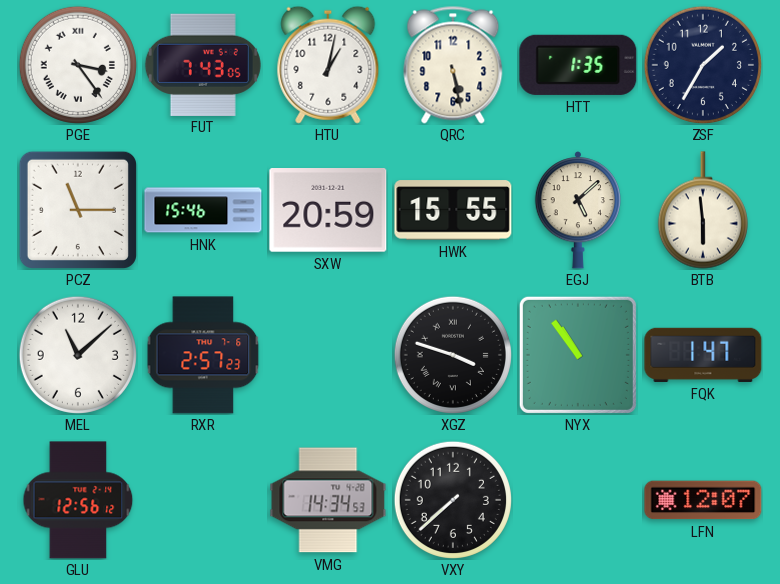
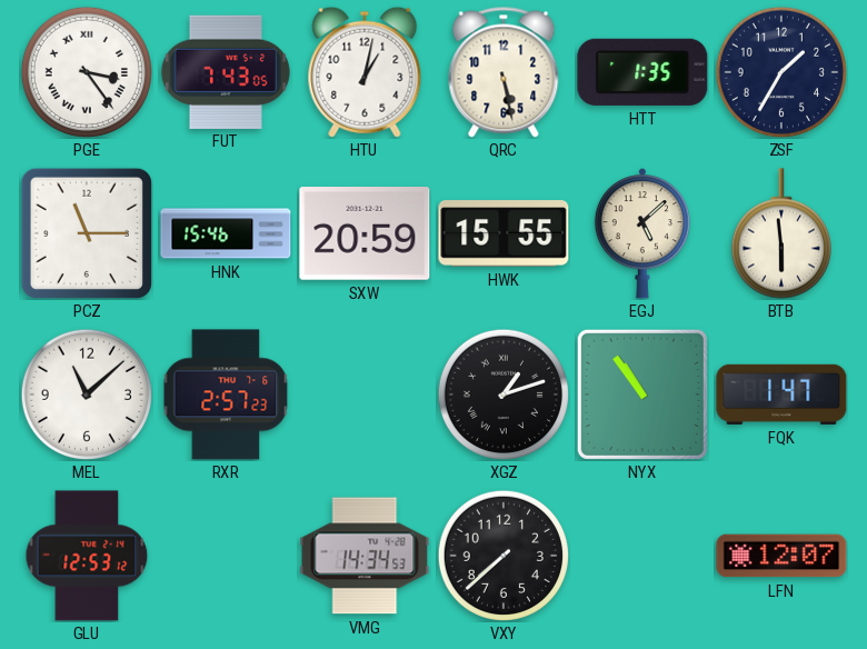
XGZ: 3:48 -> 1:12
GLU: 12:56 -> 12:53
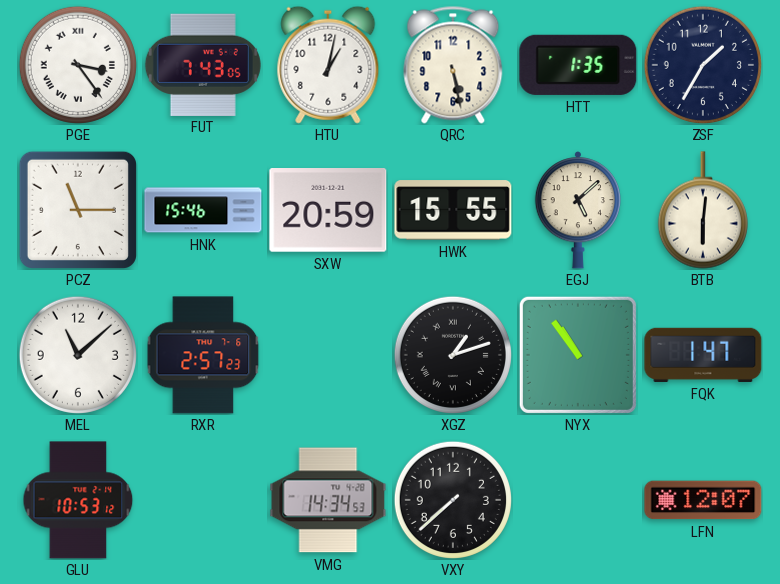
BTB: 5:59 -> 6:01
GLU: 12:53 -> 10:53
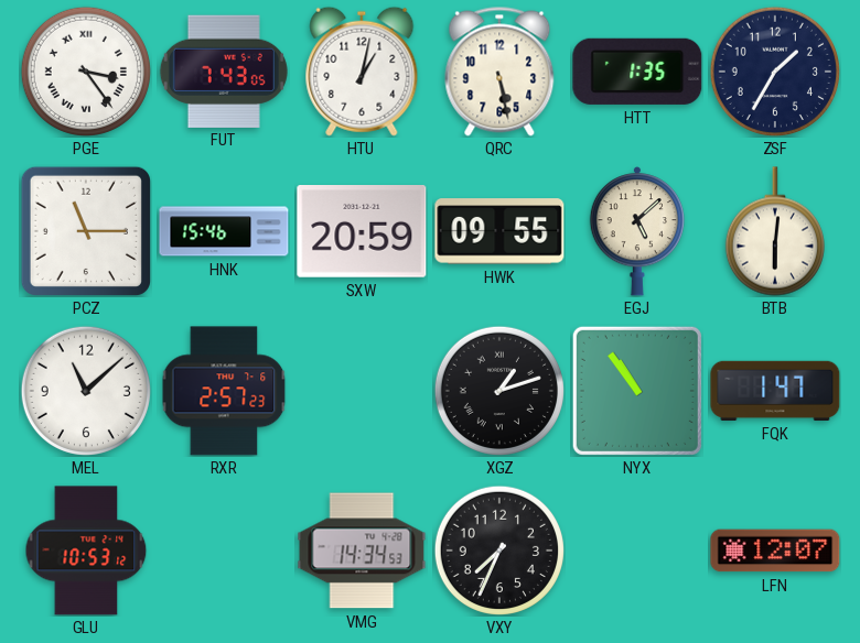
HWK: 15:55 -> 09:55
VXY: 7:38 -> 7:34
